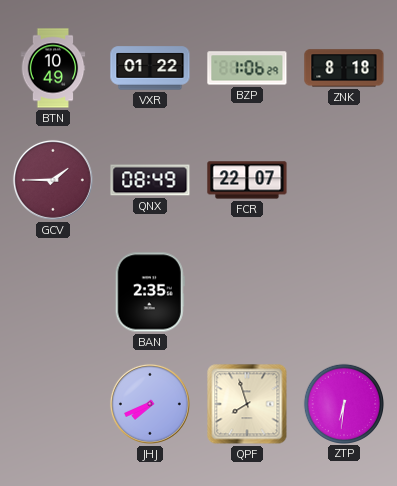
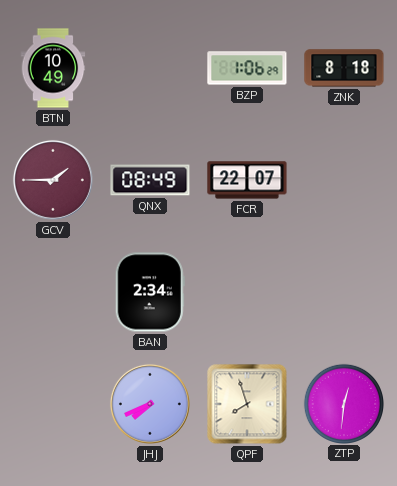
VXR: 01:22 -> none
BAN: 2:35 -> 2:34
ZTP: 6:31 -> 12:31
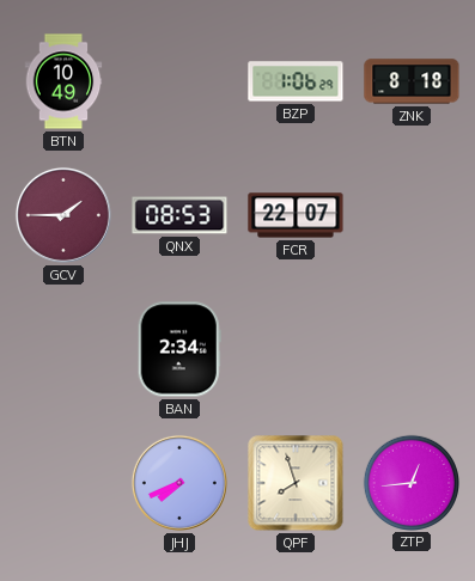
QNX: 08:49 -> 08:53
ZTP: 12:31 -> 12:44
